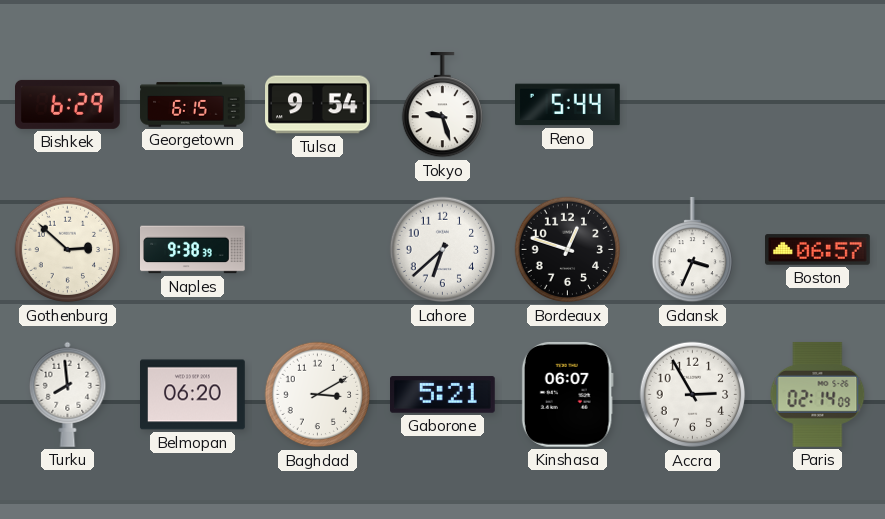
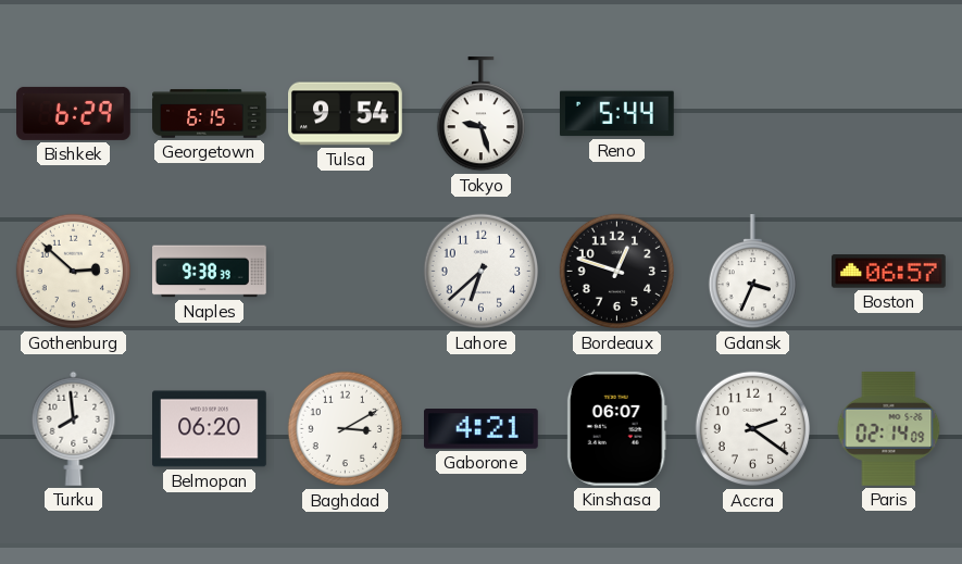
Gaborone: 5:21 -> 4:21
Accra: 2:55 -> 2:21
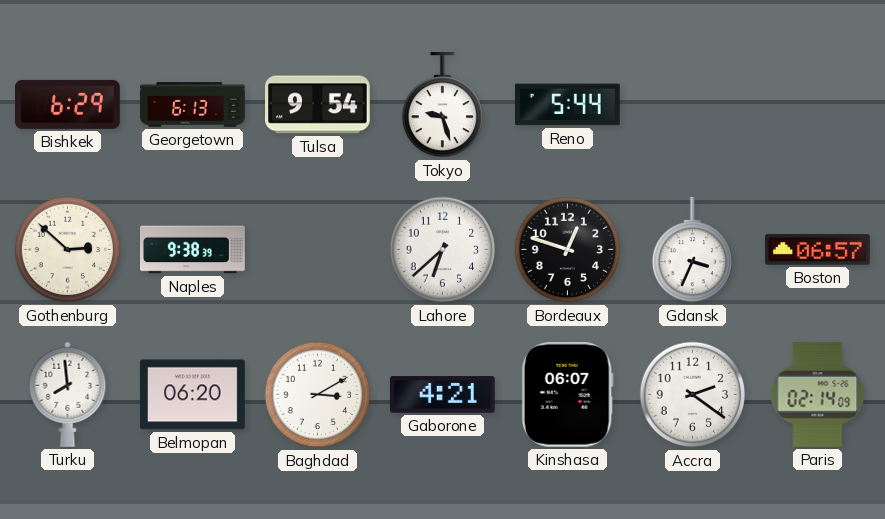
Georgetown: 6:15 -> 6:13
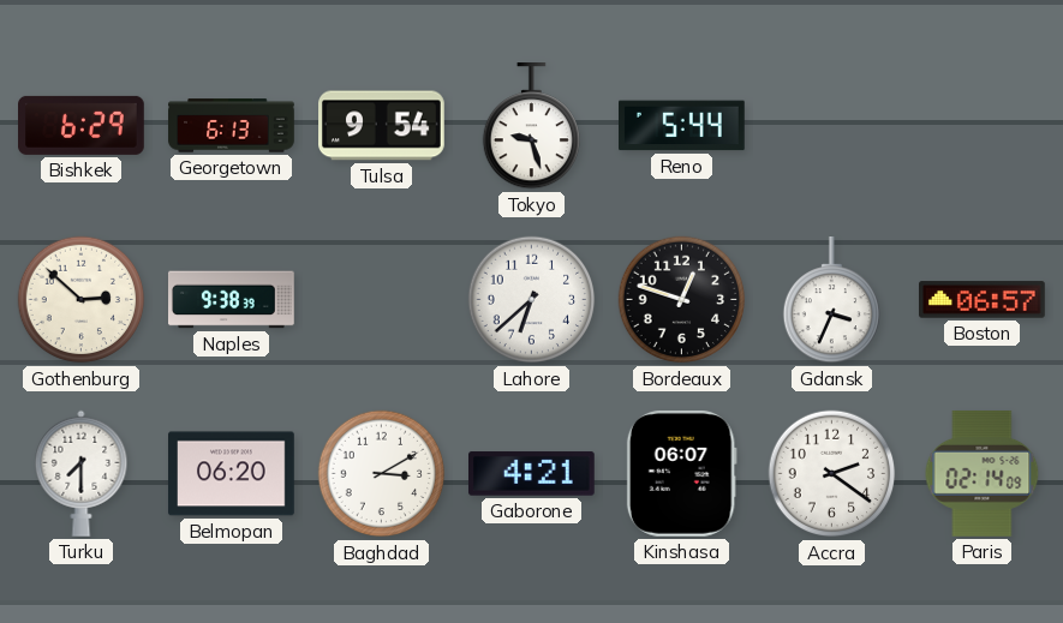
Turku: 7:59 -> 7:30
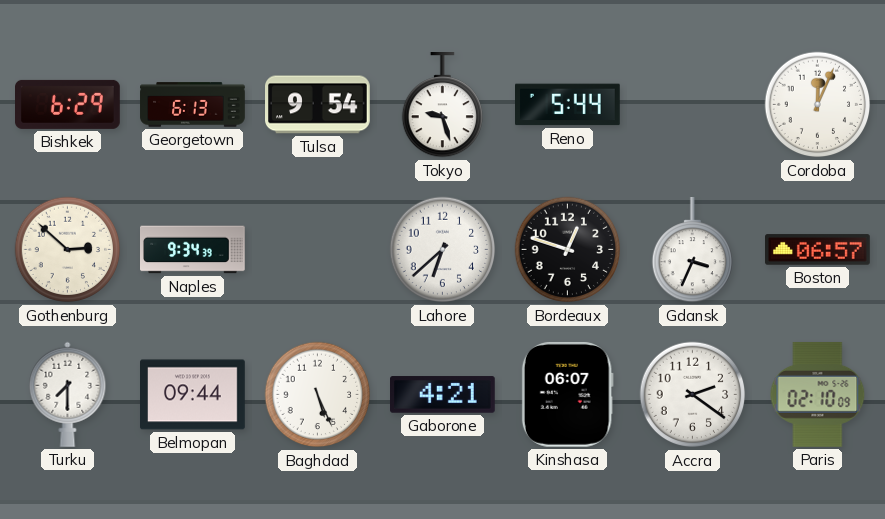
Cordoba: none -> 12:04
Naples: 9:38 -> 9:34
Belmopan: 06:20 -> 09:44
Baghdad: 3:10 -> 5:26
Paris: 02:14 -> 02:10
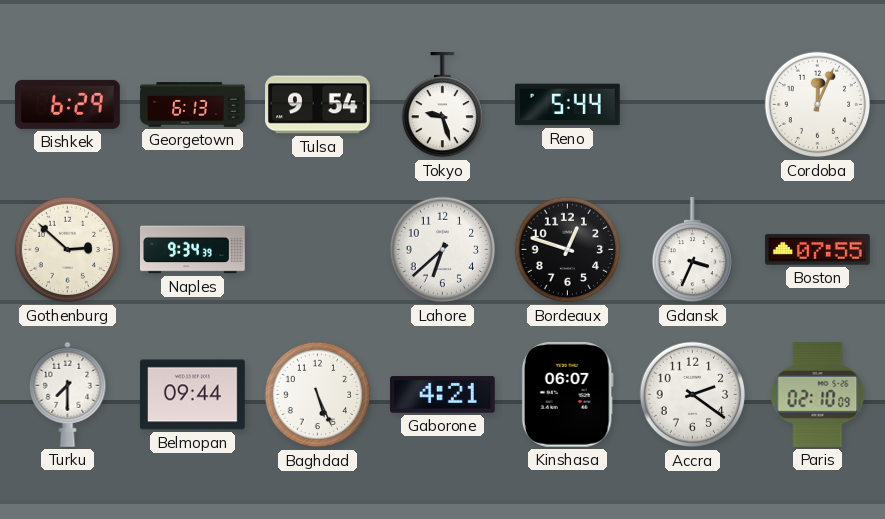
Boston: 06:57 -> 07:55
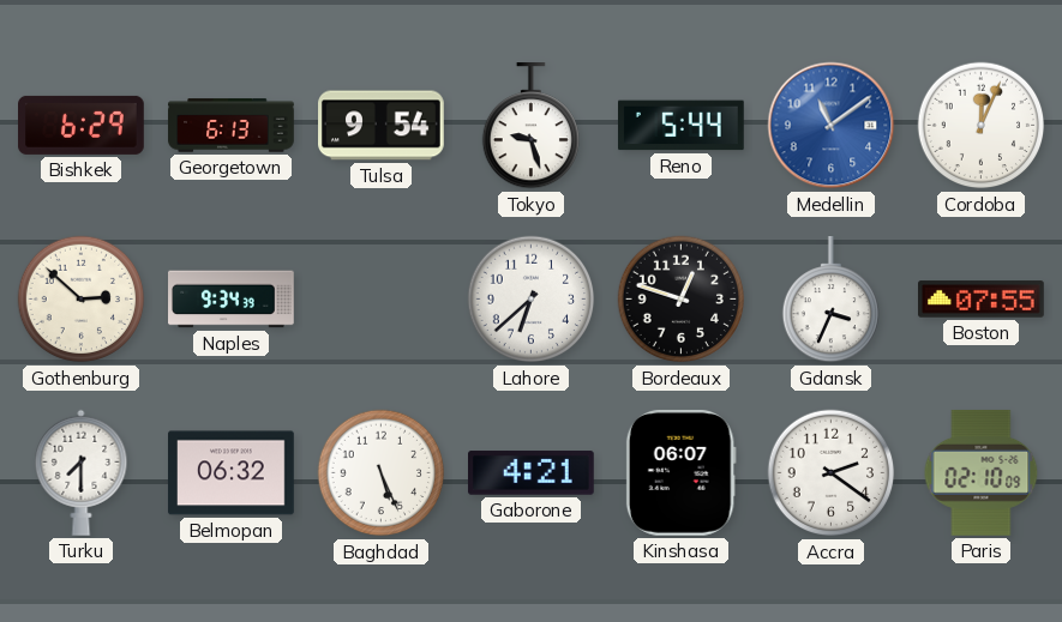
Medellin: none -> 11:09
Belmopan: 09:44 -> 06:32
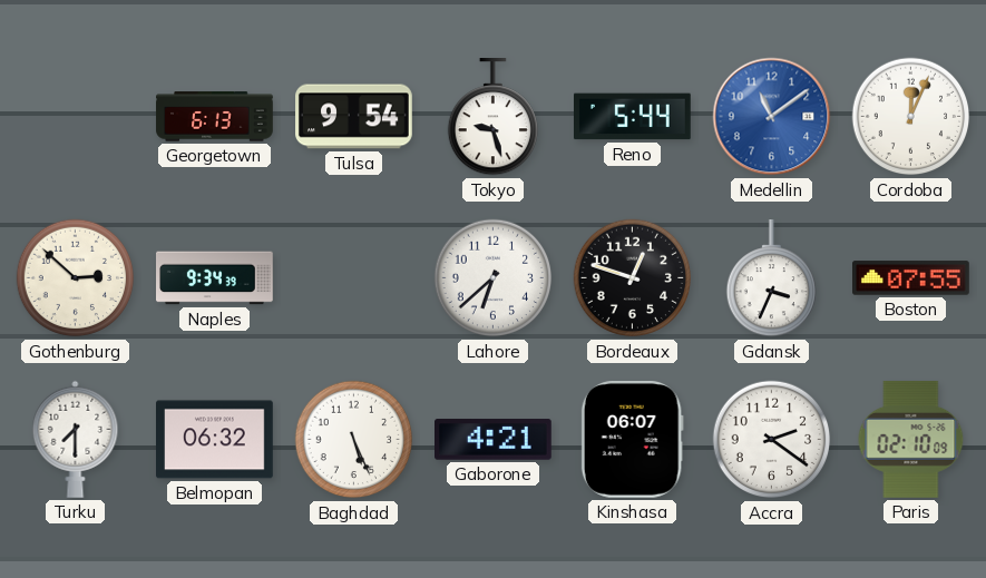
Bishkek: 6:29 -> none
